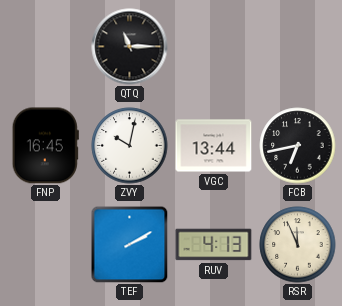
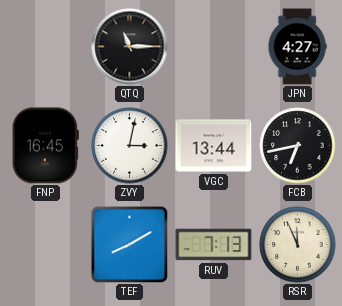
JPN: none -> 4:27
ZVY: 10:02 -> 3:02
TEF: 2:10 -> 8:10
RUV: 4:13 -> 7:13
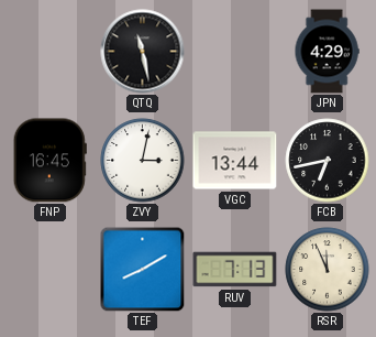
QTQ: 11:15 -> 11:28
JPN: 4:27 -> 4:29
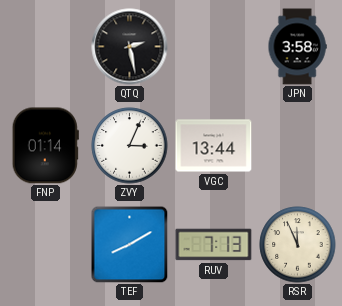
QTQ: 11:28 -> 2:28
JPN: 4:29 -> 3:58
FNP: 16:45 -> 01:14
ZVY: 3:02 -> 3:04
FCB: 6:43 -> none
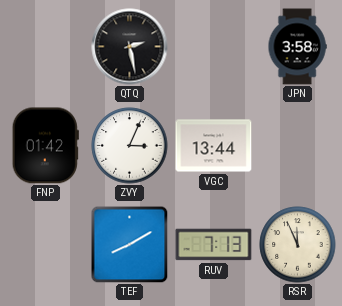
FNP: 01:14 -> 01:42
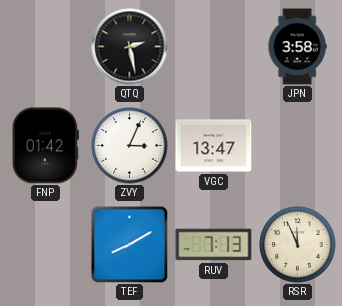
VGC: 13:44 -> 13:47
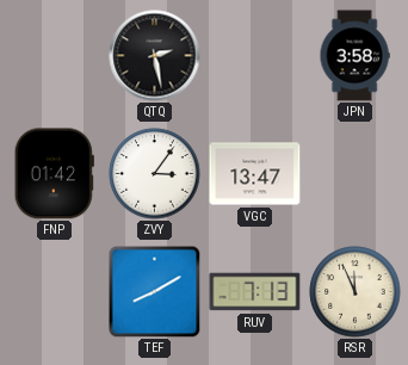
ZVY: 3:04 -> 3:06
